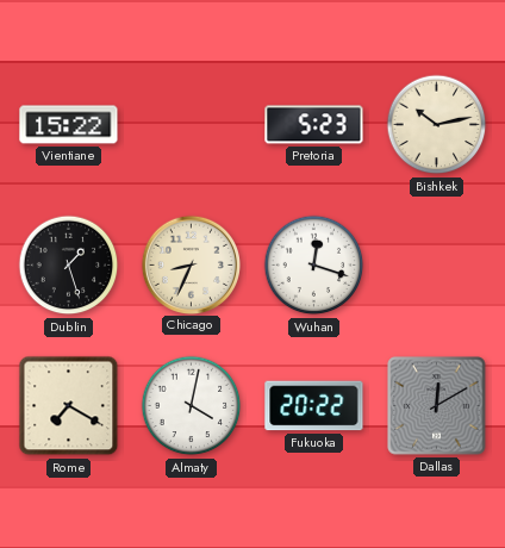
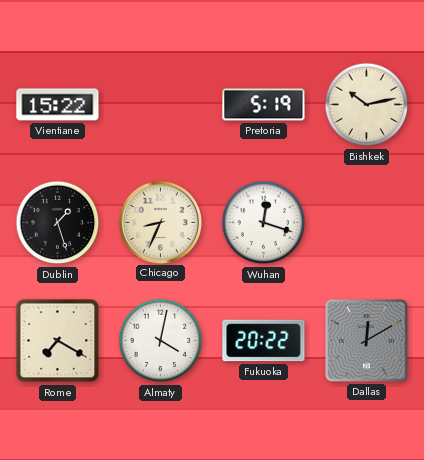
Pretoria: 5:23 -> 5:19
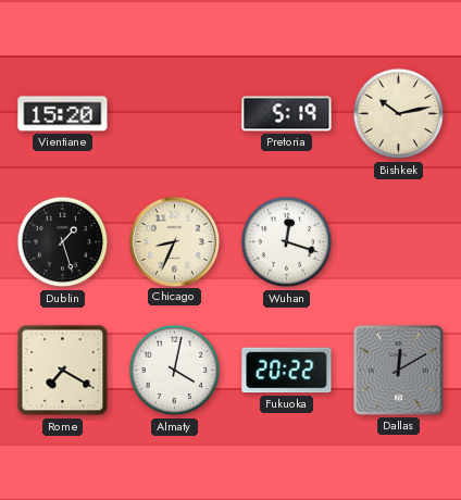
Vientiane: 15:22 -> 15:20
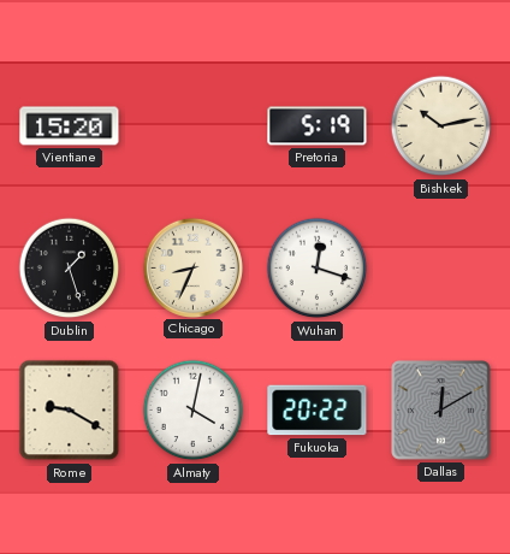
Rome: 7:20 -> 9:20
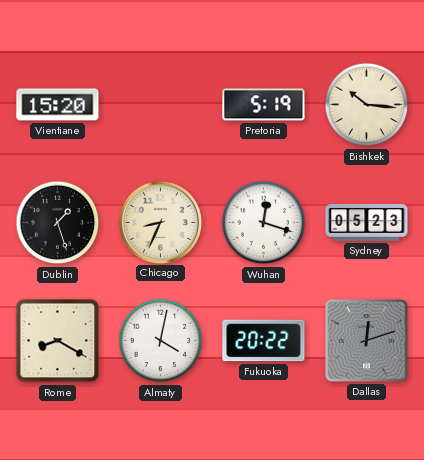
Bishkek: 10:13 -> 10:16
Sydney: none -> 05:23
Rome: 9:20 -> 8:20
Dallas: 12:10 -> 12:12
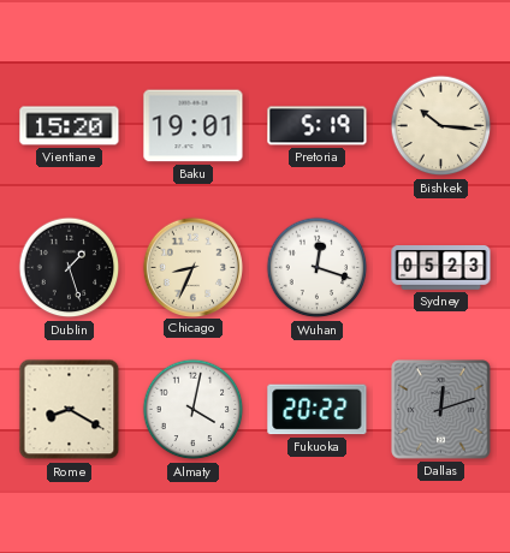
Baku: none -> 19:01
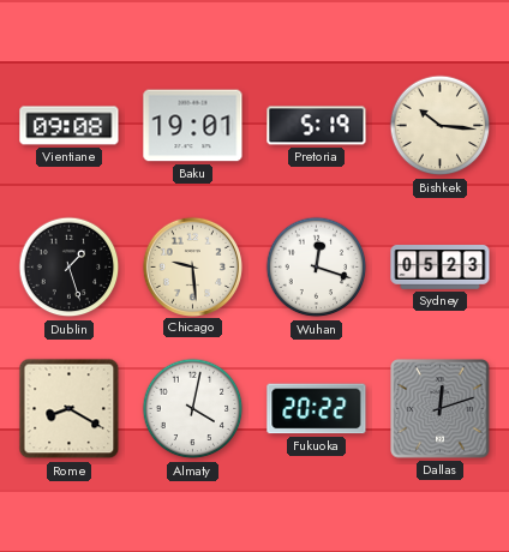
Vientiane: 15:20 -> 09:08
Chicago: 8:34 -> 9:29
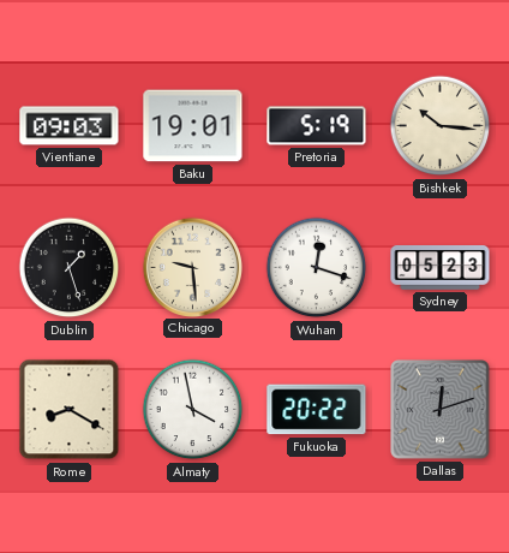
Vientiane: 09:08 -> 09:03
Almaty: 4:02 -> 3:58
